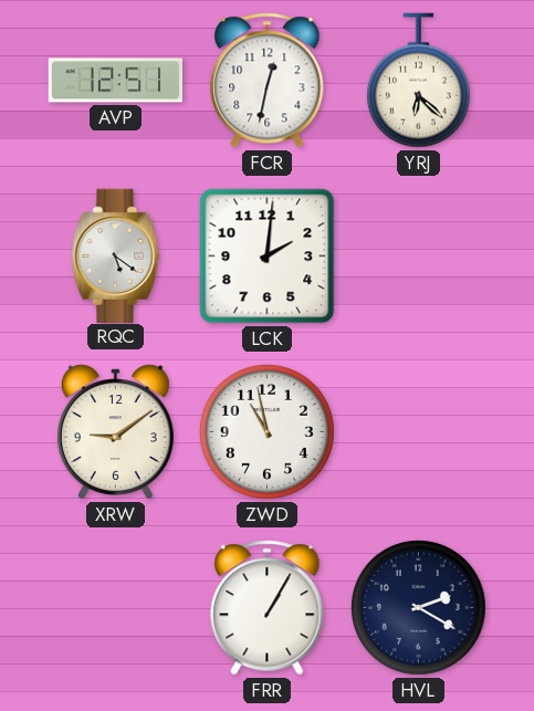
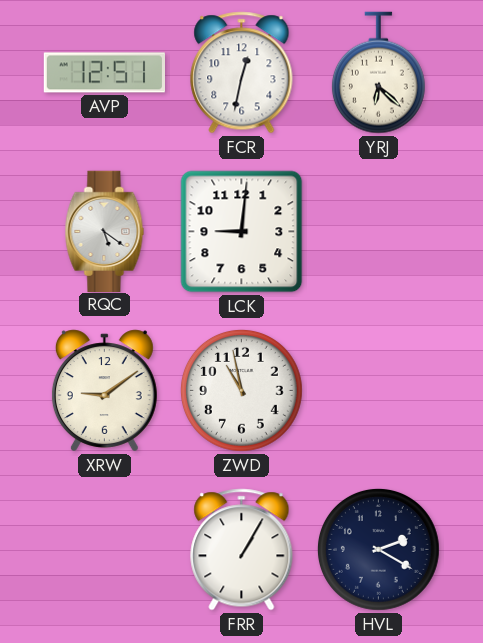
LCK: 2:01 -> 9:01
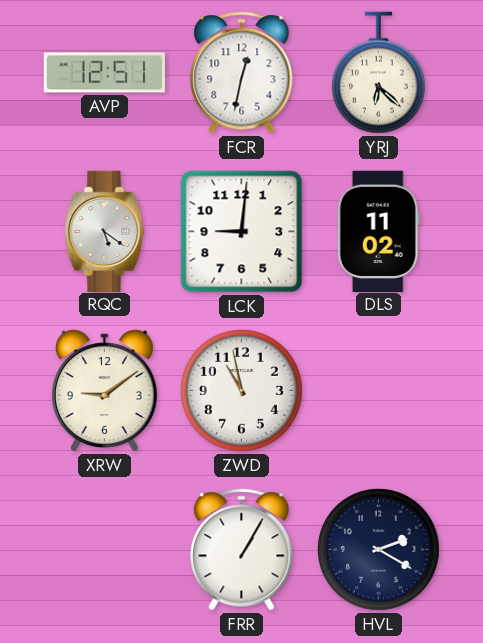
DLS: none -> 11:02
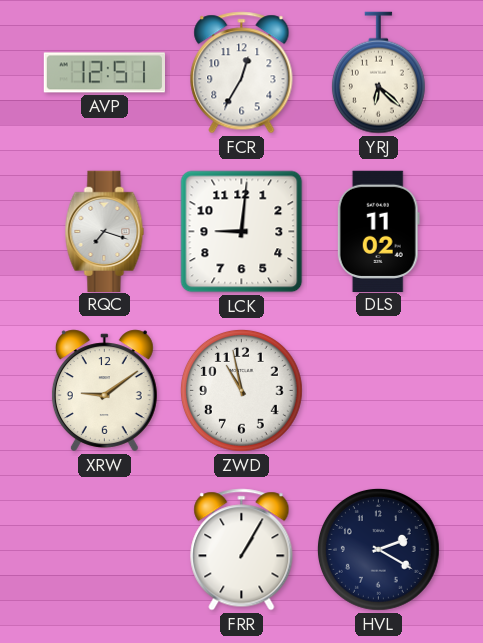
FCR: 12:32 -> 12:35
RQC: 5:21 -> 7:18
